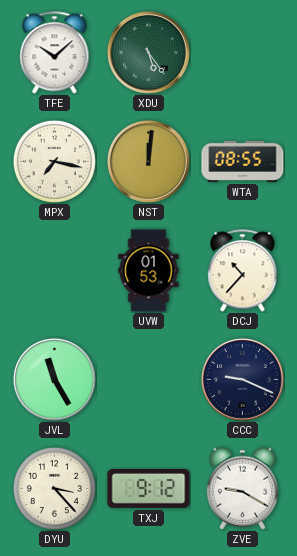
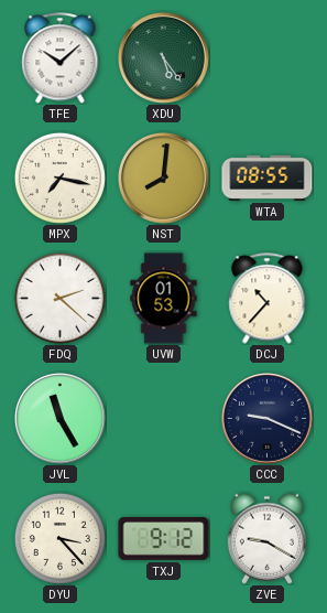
NST: 12:01 -> 8:01
FDQ: none -> 2:22
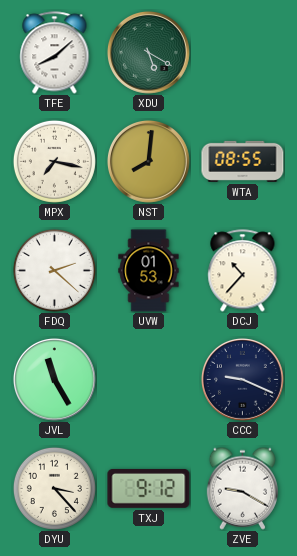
TFE: 10:08 -> 8:08
XDU: 5:24 -> 5:20
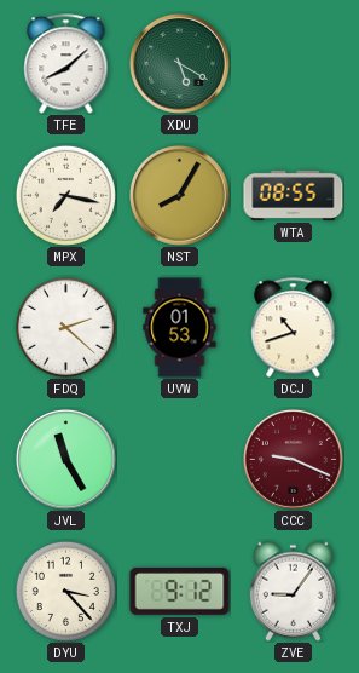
NST: 8:01 -> 8:05
DCJ: 10:37 -> 10:42
CCC dial: navy -> burgundy
ZVE: 9:20 -> 9:06
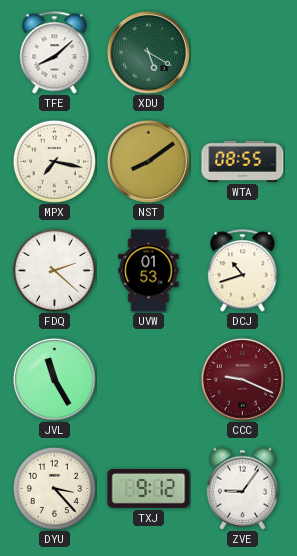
NST: 8:05 -> 8:09
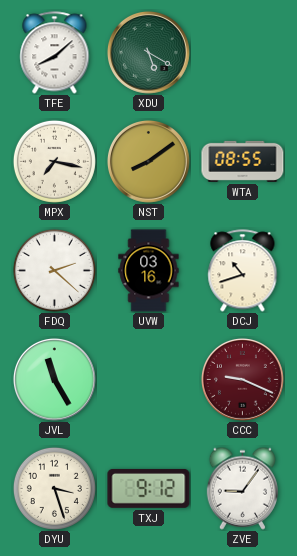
UVW: 01:53 -> 03:16
DYU: 3:23 -> 3:27
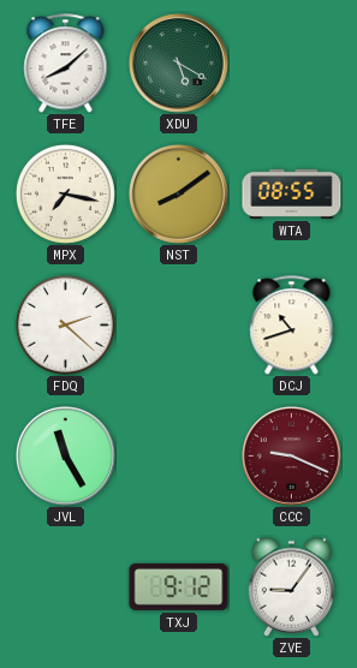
UVW: 03:16 -> none
DYU: 3:27 -> none
